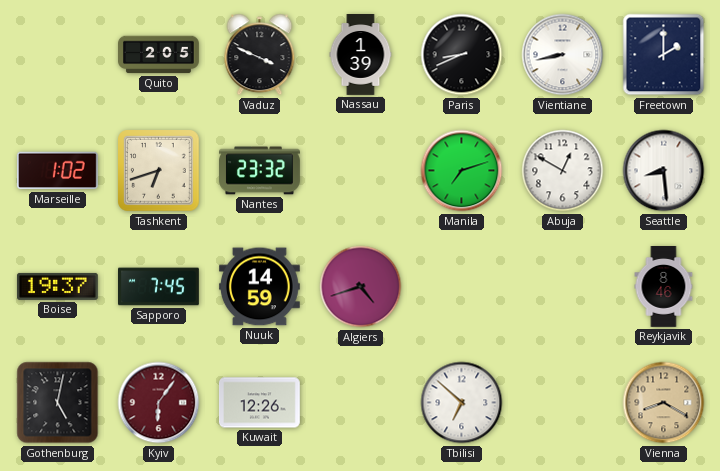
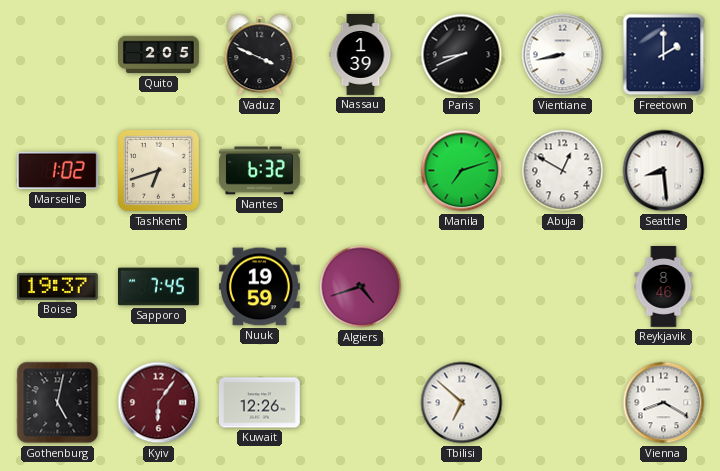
Nantes: 23:32 -> 6:32
Nuuk: 14:59 -> 19:59
Vienna dial: champagne -> white
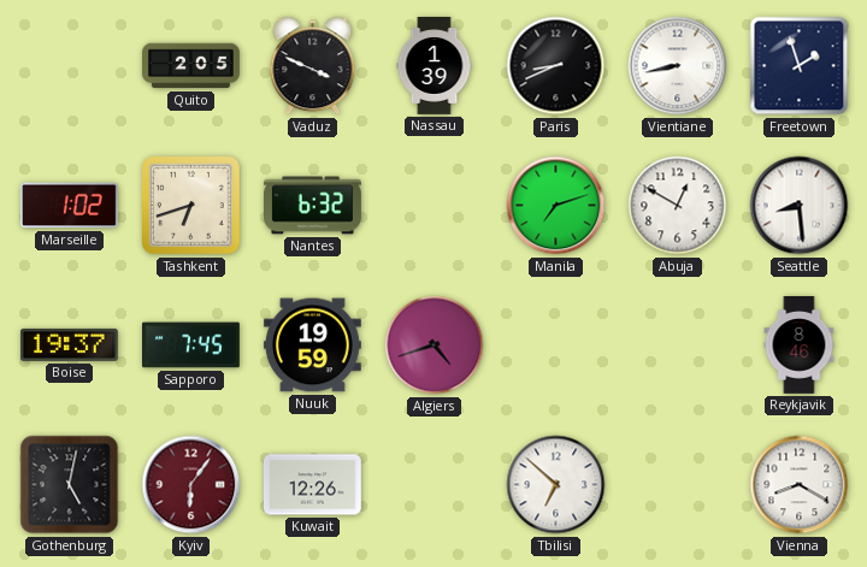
Freetown: 2:00 -> 1:57
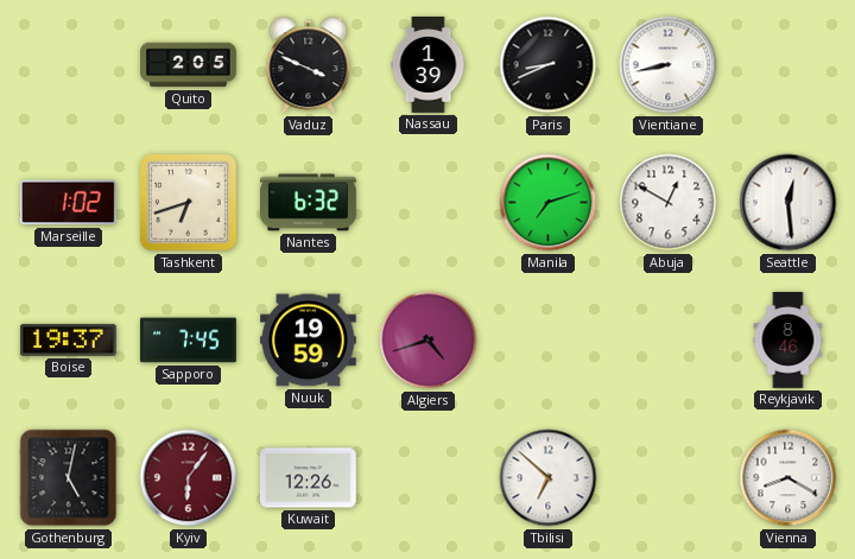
Freetown: 1:57 -> none
Seattle: 8:29 -> 12:29
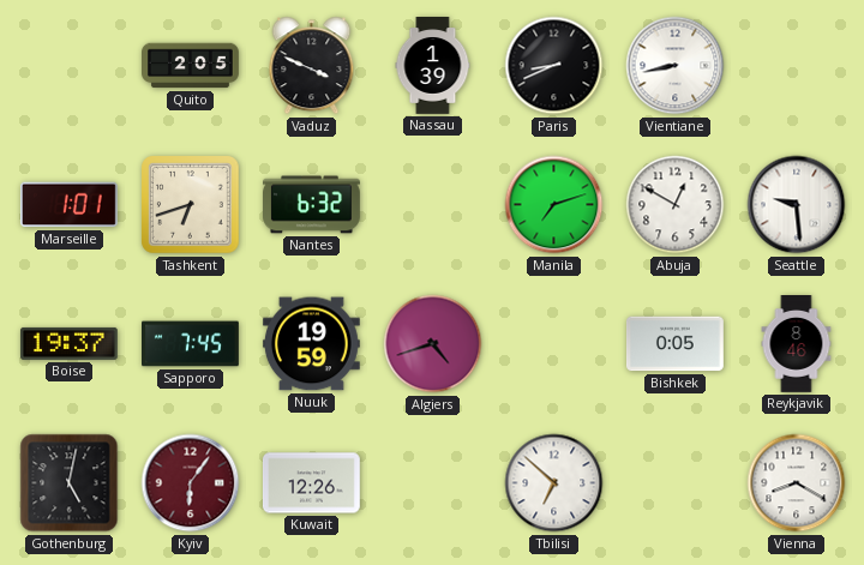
Marseille: 1:02 -> 1:01
Seattle: 12:29 -> 9:29
Bishkek: none -> 0:05
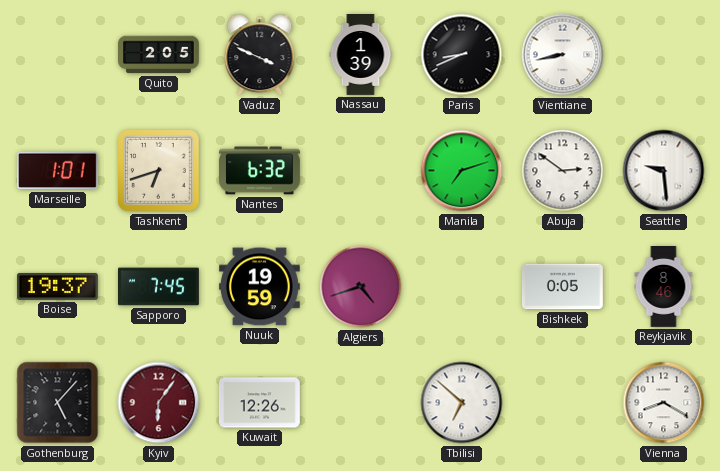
Abuja: 12:50 -> 2:51
Gothenburg: 5:02 -> 5:07
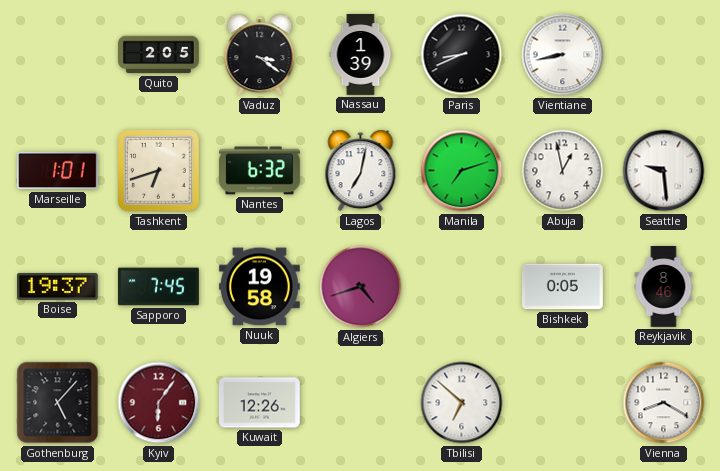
Vaduz: 3:49 -> 3:21
Lagos: none -> 7:02
Abuja: 2:51 -> 12:58
Nuuk: 19:59 -> 19:58
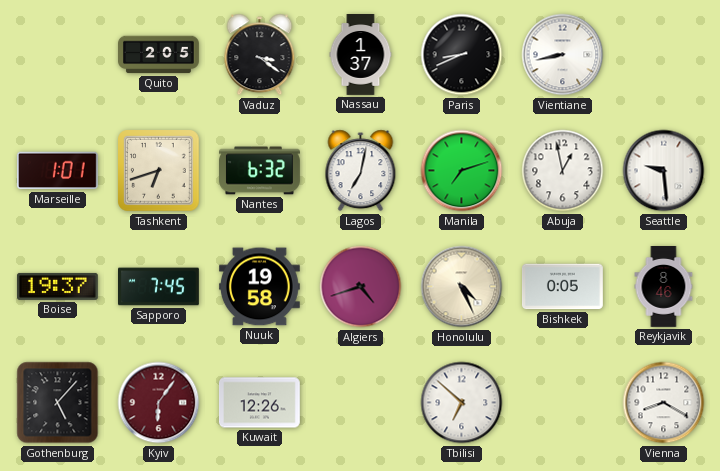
Nassau: 1:39 -> 1:37
Honolulu: none -> 4:26
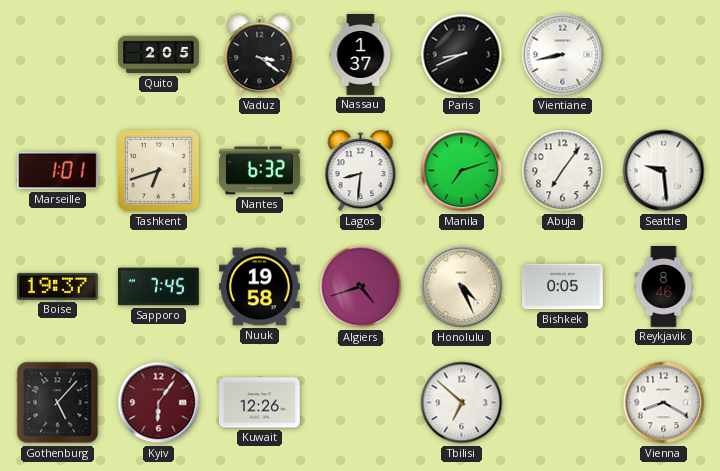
Lagos: 7:02 -> 8:31
Abuja: 12:58 -> 7:06
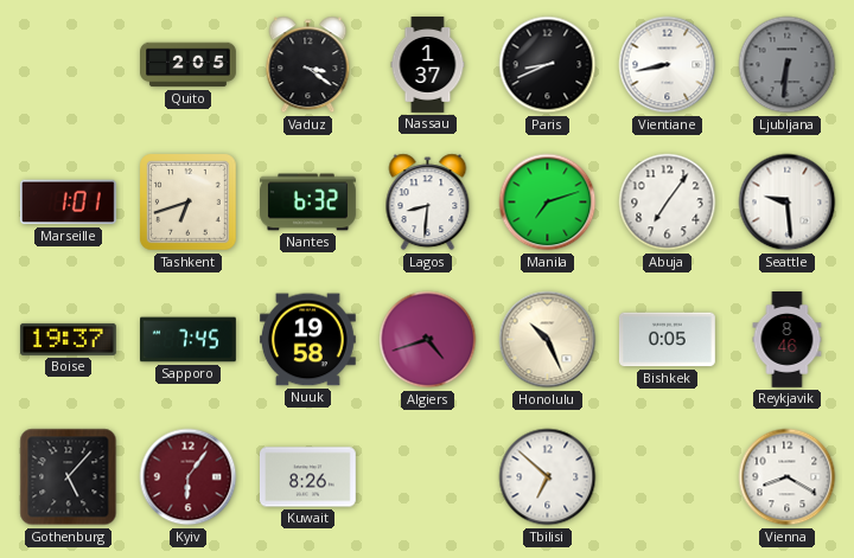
Ljubljana: none -> 6:31
Honolulu: 4:26 -> 10:26
Kuwait: 12:26 -> 8:26
